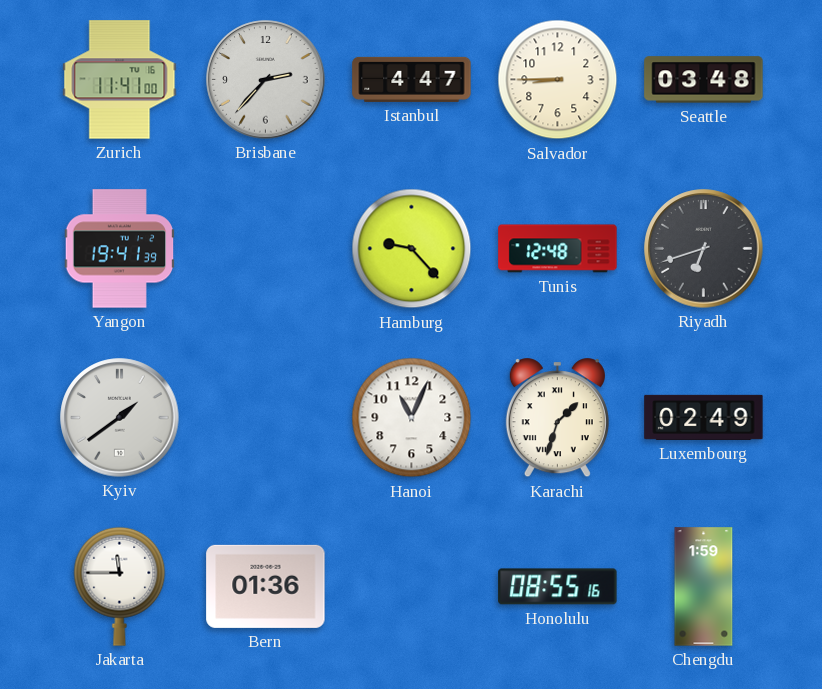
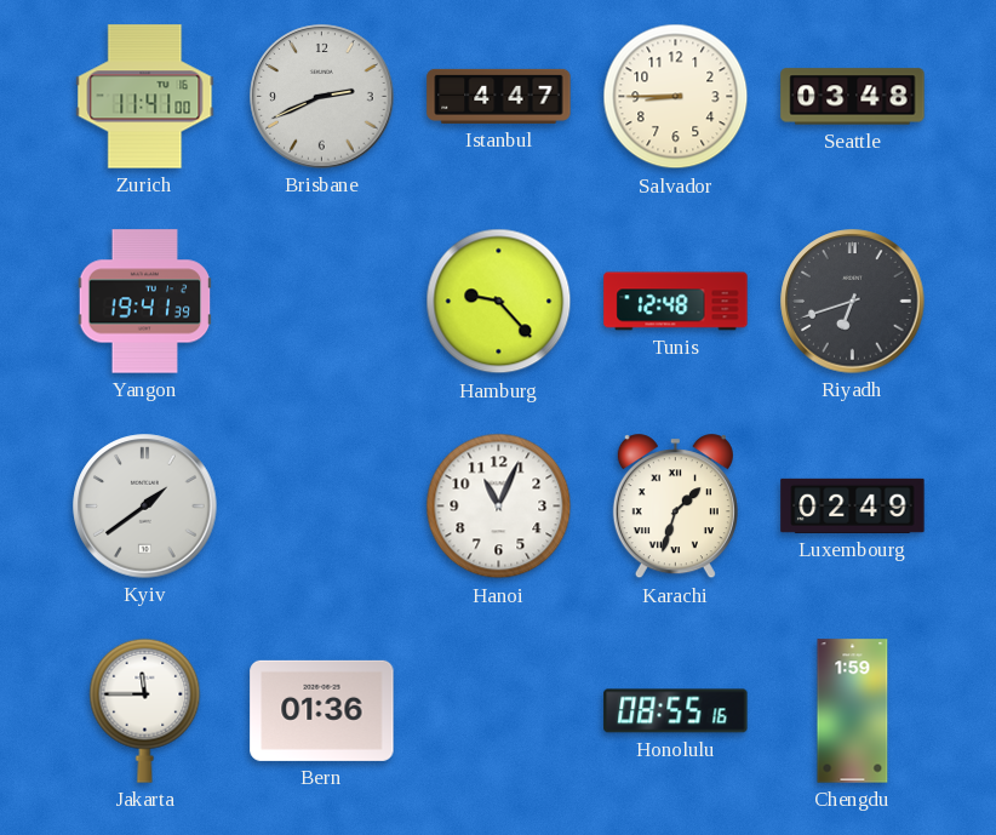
Brisbane: 2:37 -> 2:41
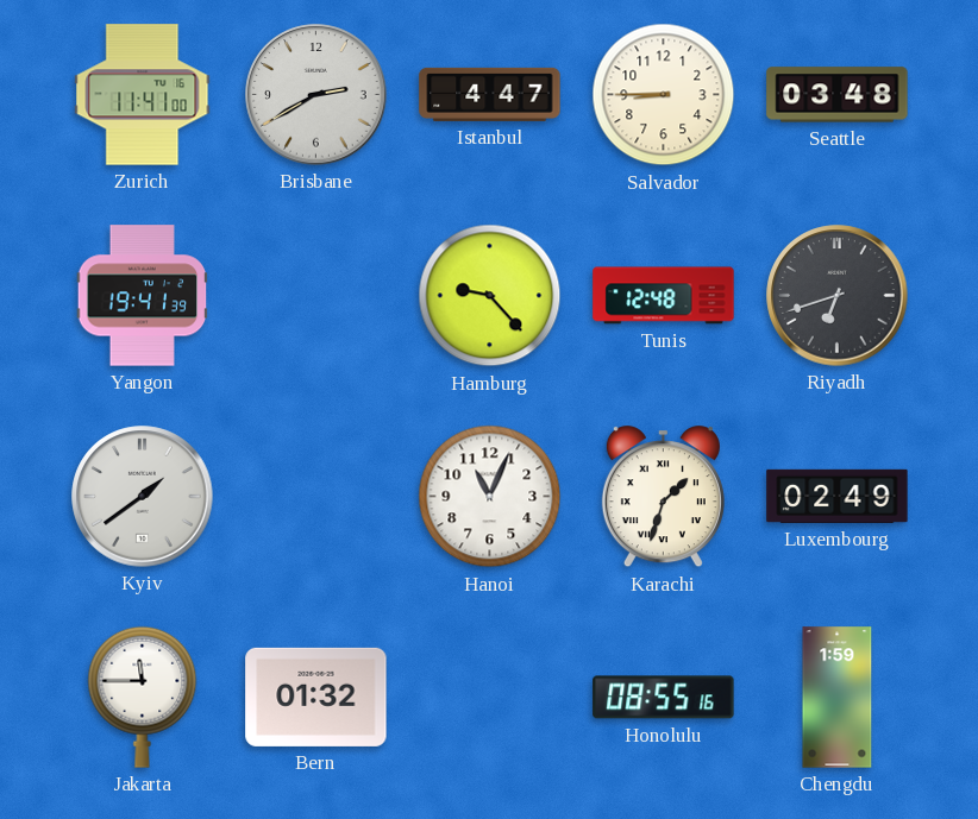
Brisbane: 2:41 -> 2:40
Bern: 01:36 -> 01:32
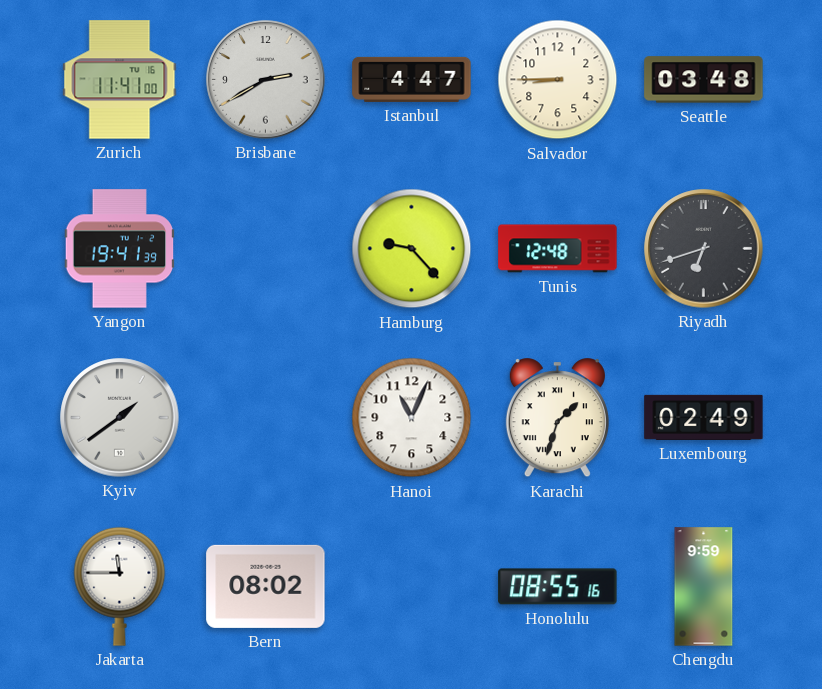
Bern: 01:32 -> 08:02
Chengdu: 1:59 -> 9:59
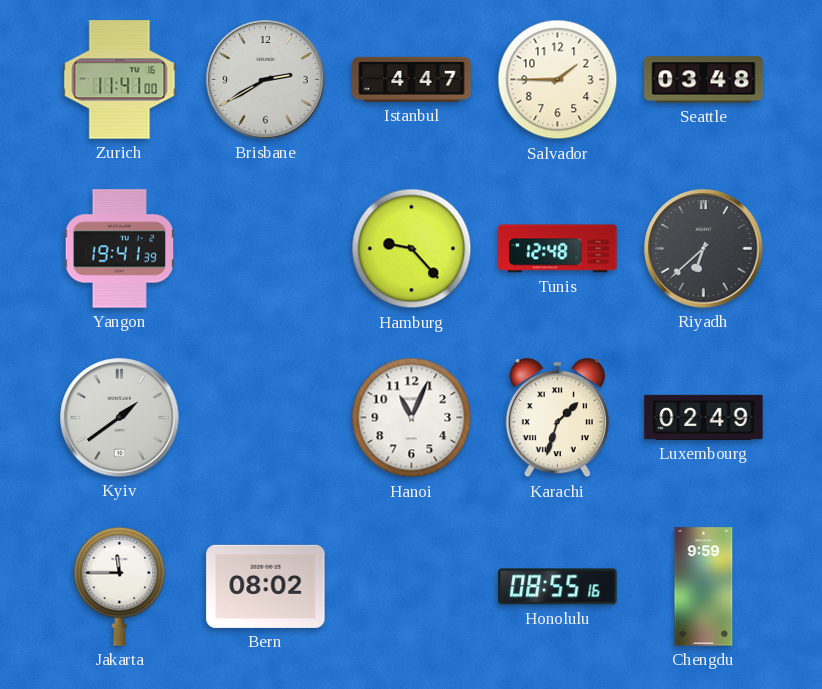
Salvador: 8:45 -> 1:45
Riyadh: 6:42 -> 6:38
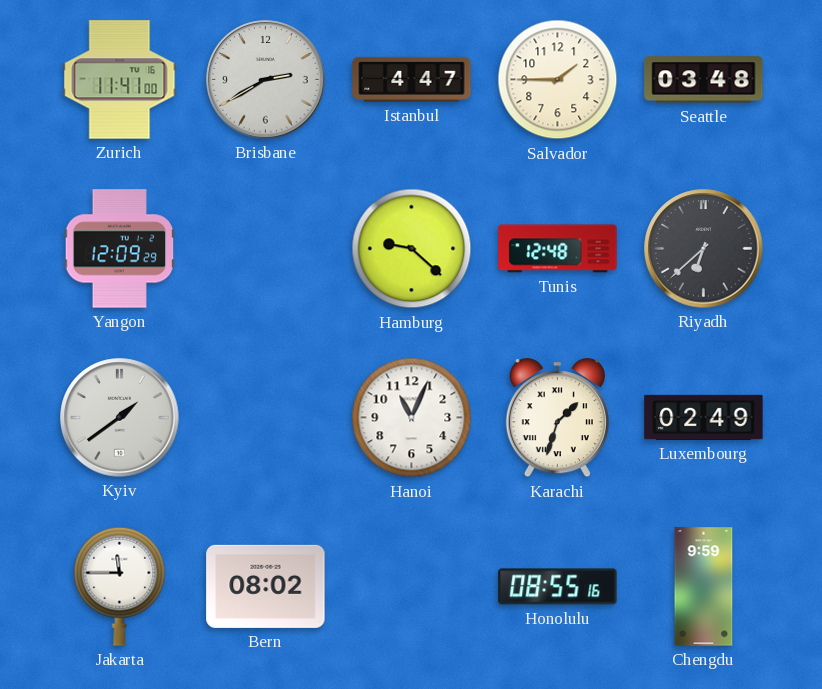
Yangon: 19:41 -> 12:09
Hamburg: 9:23 -> 9:22
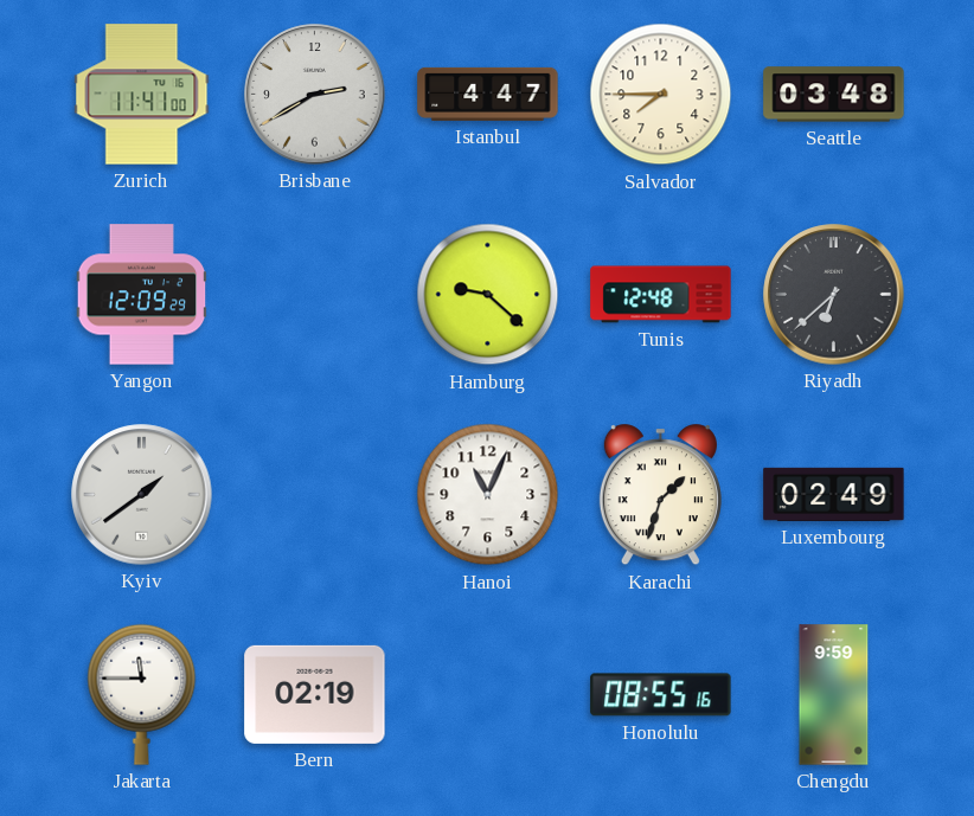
Salvador: 1:45 -> 7:45
Bern: 08:02 -> 02:19
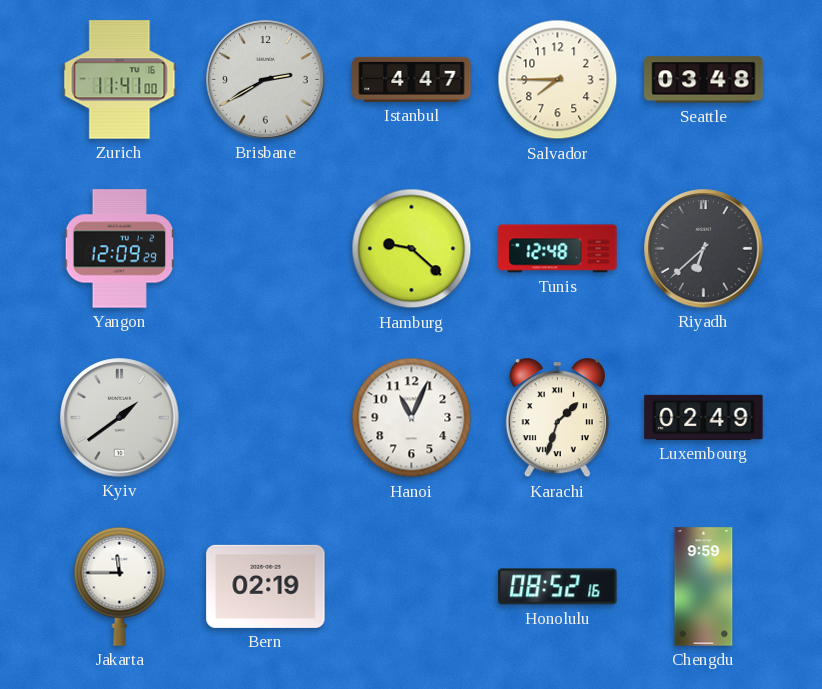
Honolulu: 08:55 -> 08:52
